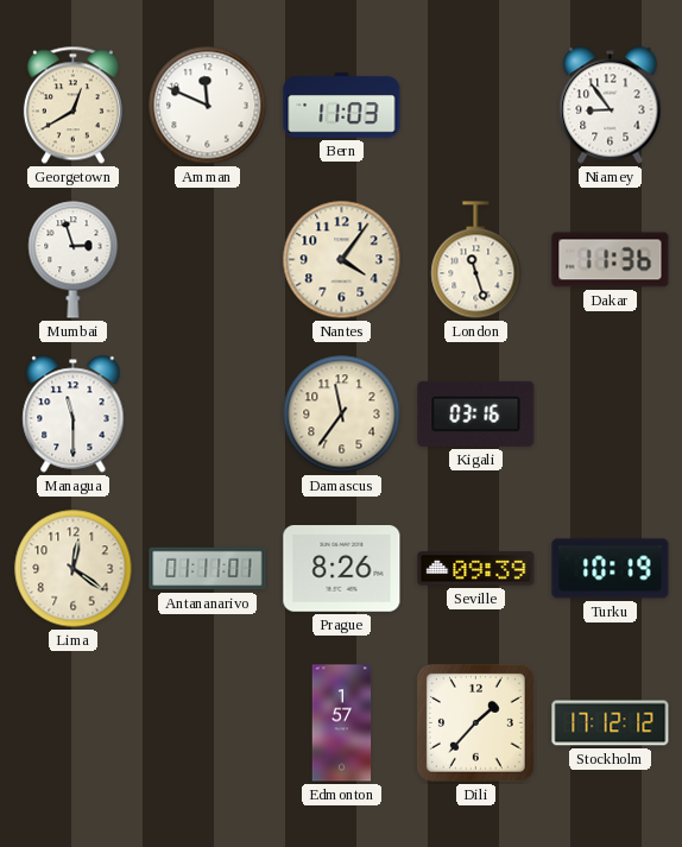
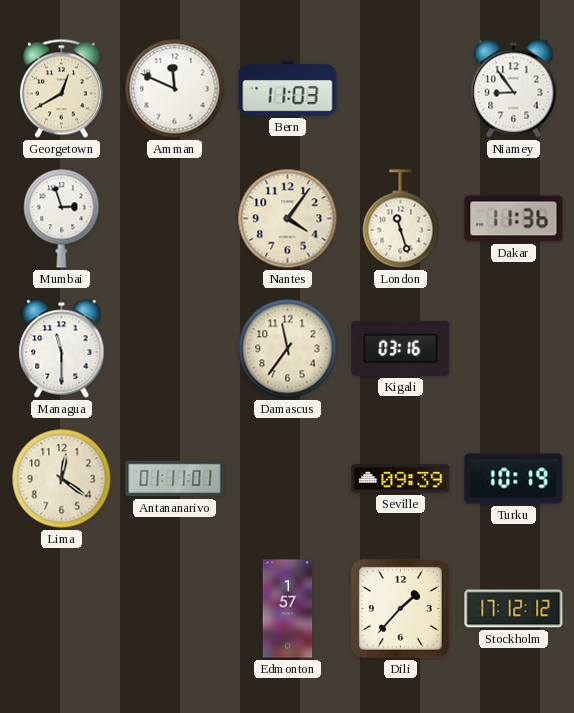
Prague: 8:26 -> none
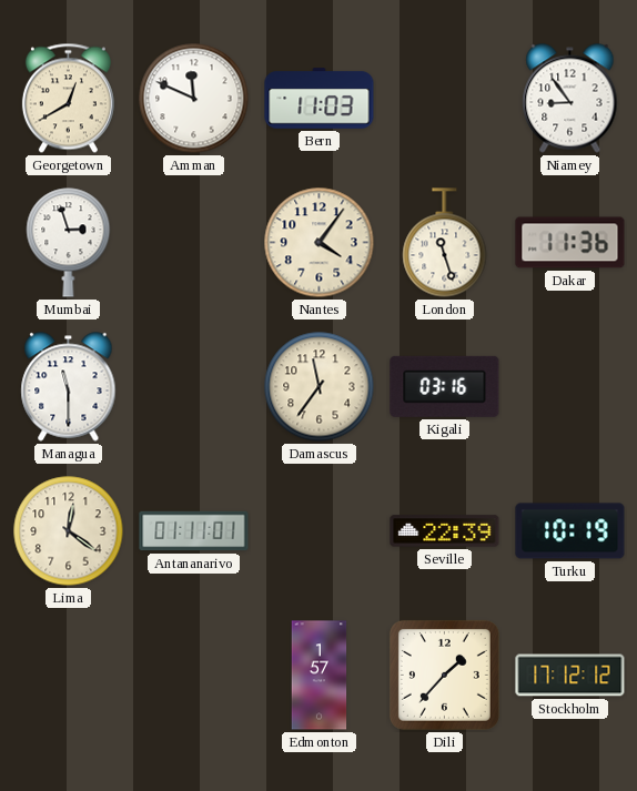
Seville: 09:39 -> 22:39
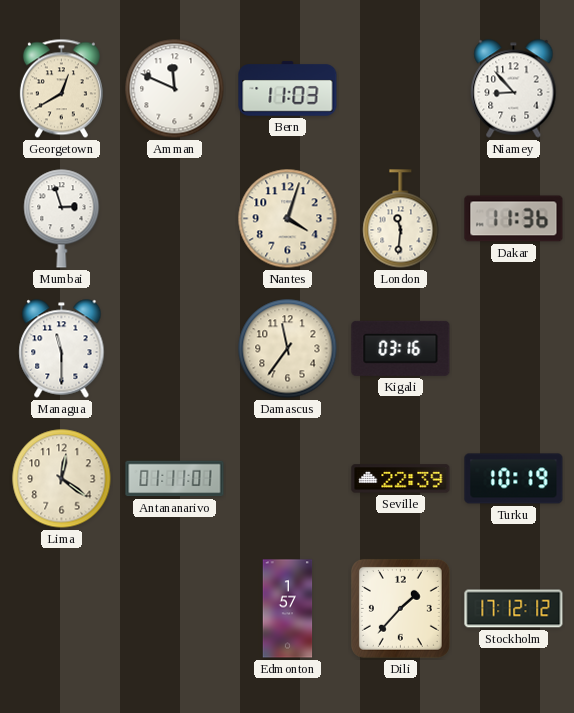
Niamey: 8:54 -> 8:53
Nantes: 4:06 -> 4:03
London: 11:27 -> 11:31
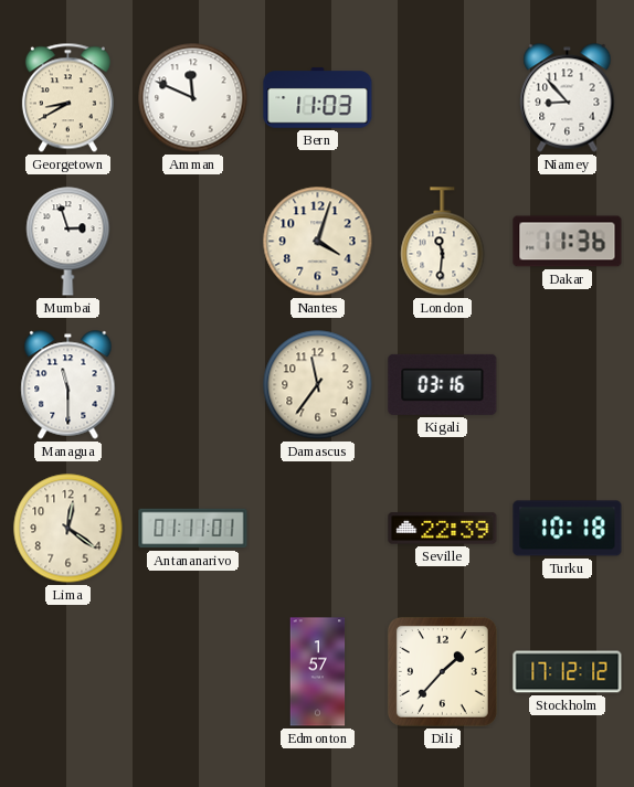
Georgetown: 12:40 -> 8:40
Turku: 10:19 -> 10:18
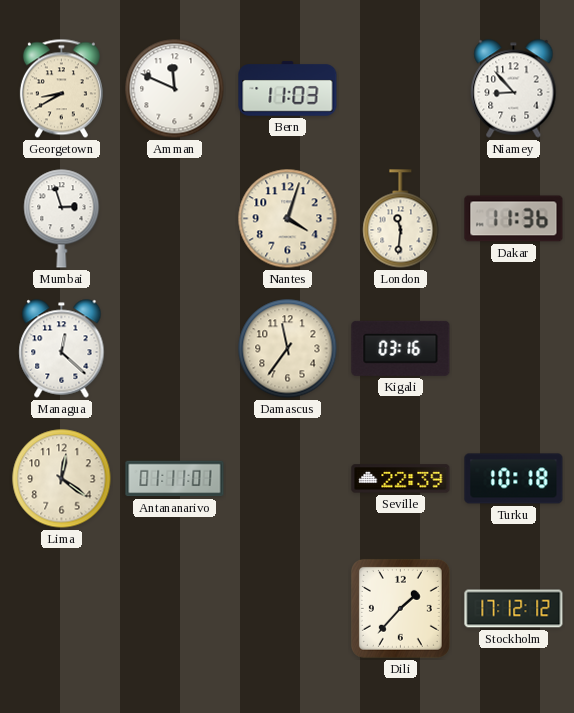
Managua: 11:30 -> 12:22
Edmonton: 1:57 -> none
